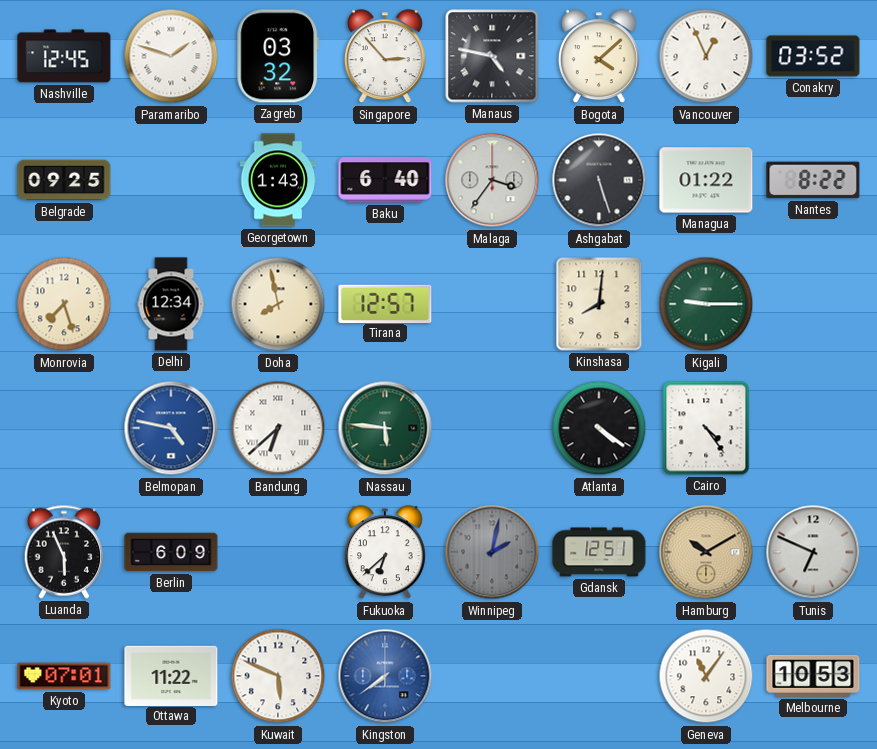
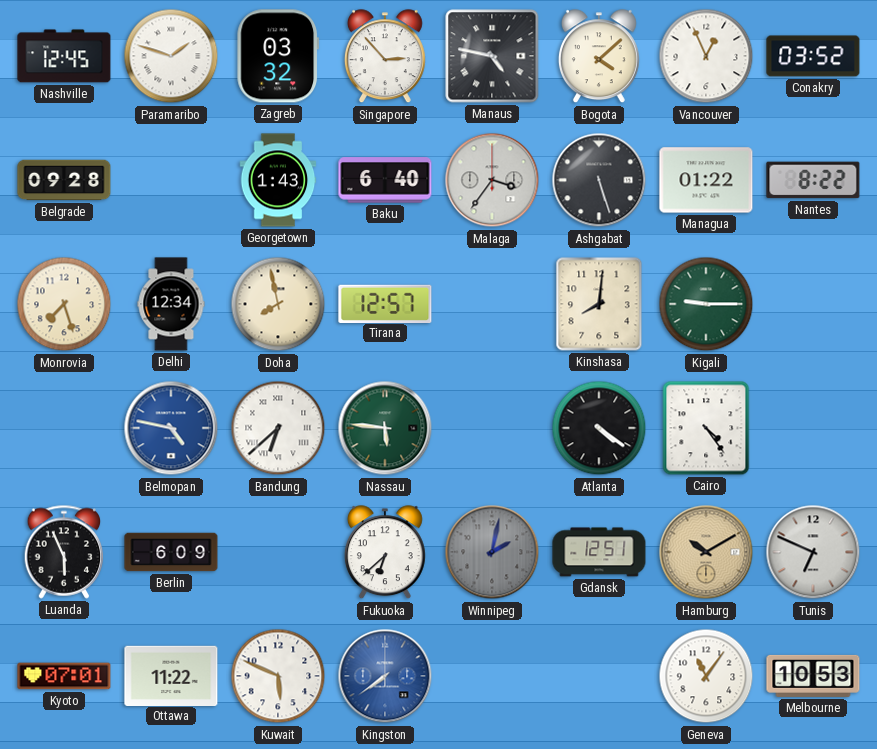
Belgrade: 09:25 -> 09:28
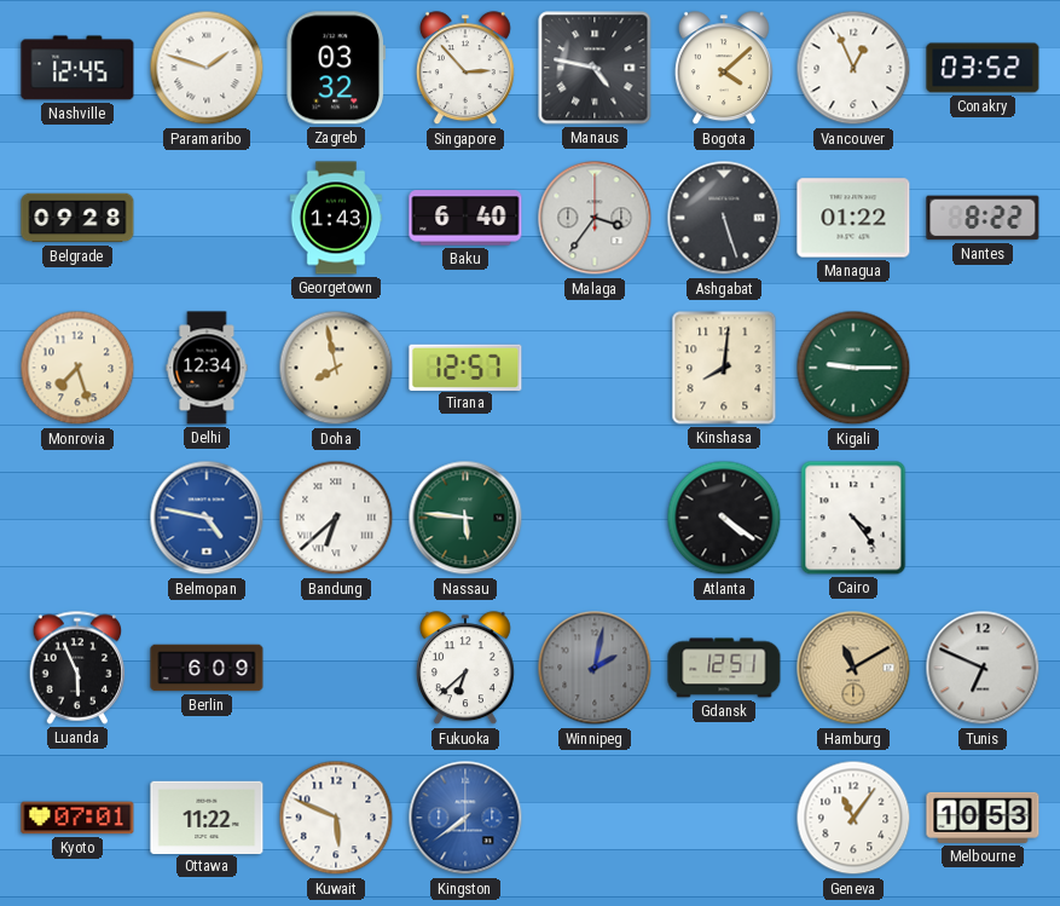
Hamburg: 10:10 -> 11:10
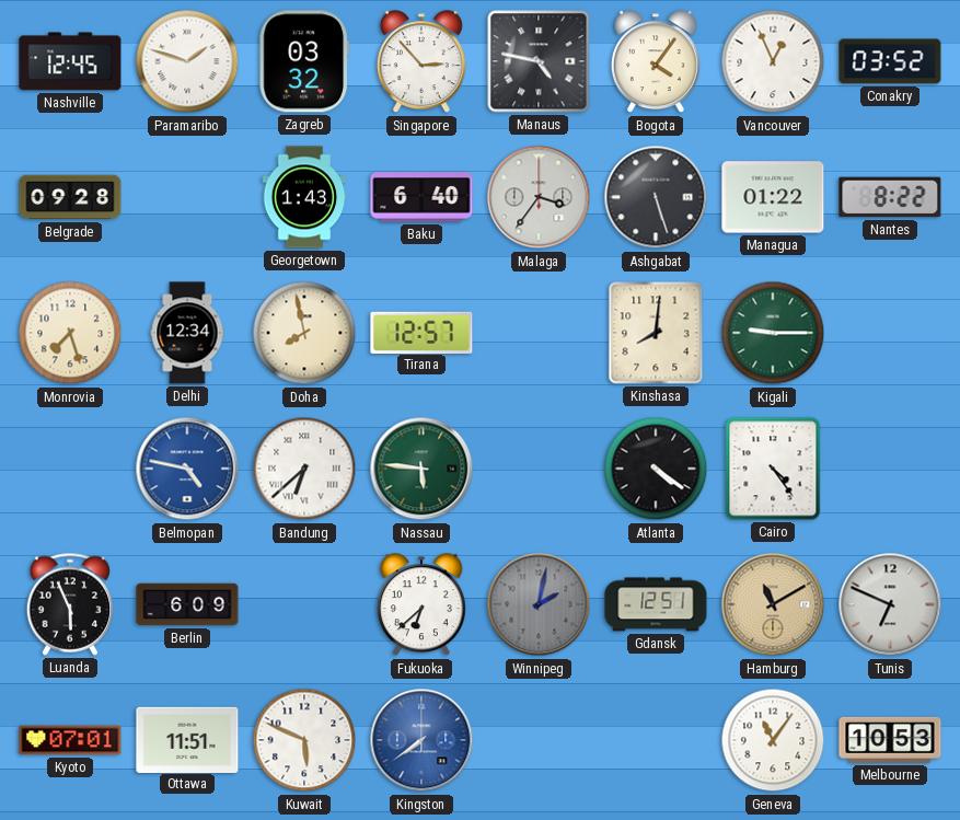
Bogota: 4:08 -> 4:06
Ottawa: 11:22 -> 11:51
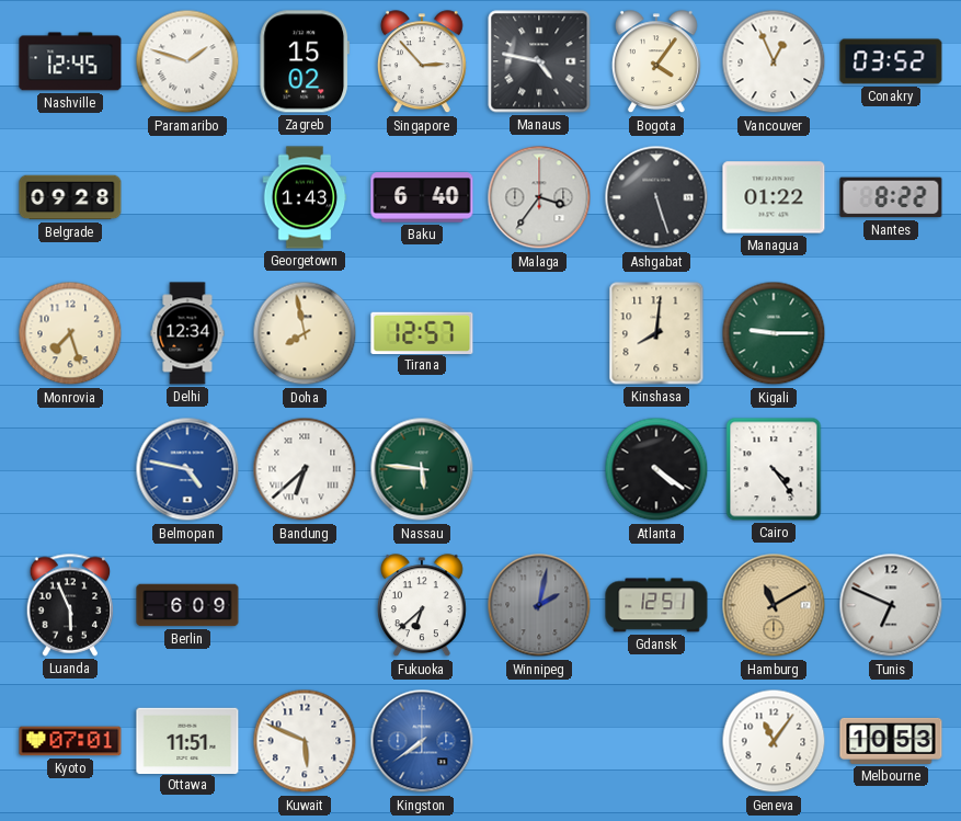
Zagreb: 03:32 -> 15:02
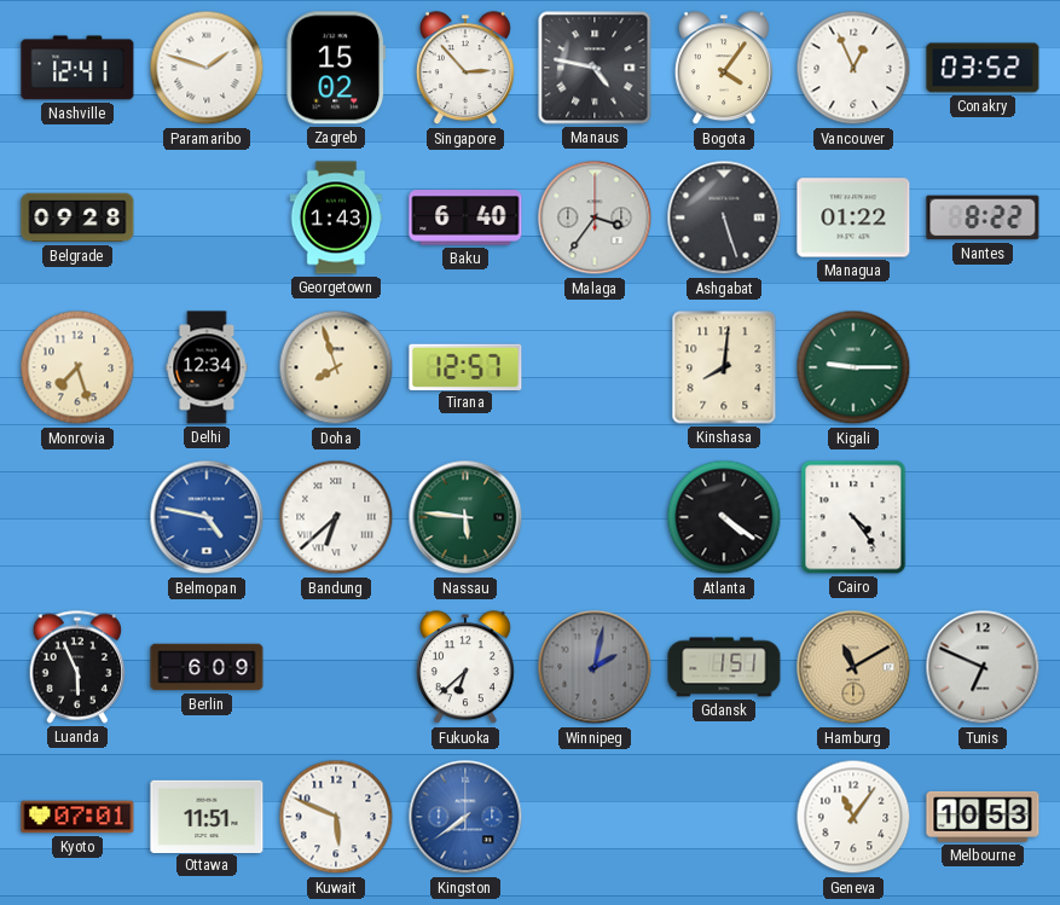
Nashville: 12:45 -> 12:41
Doha: 7:58 -> 7:57
Gdansk: 12:51 -> 1:51
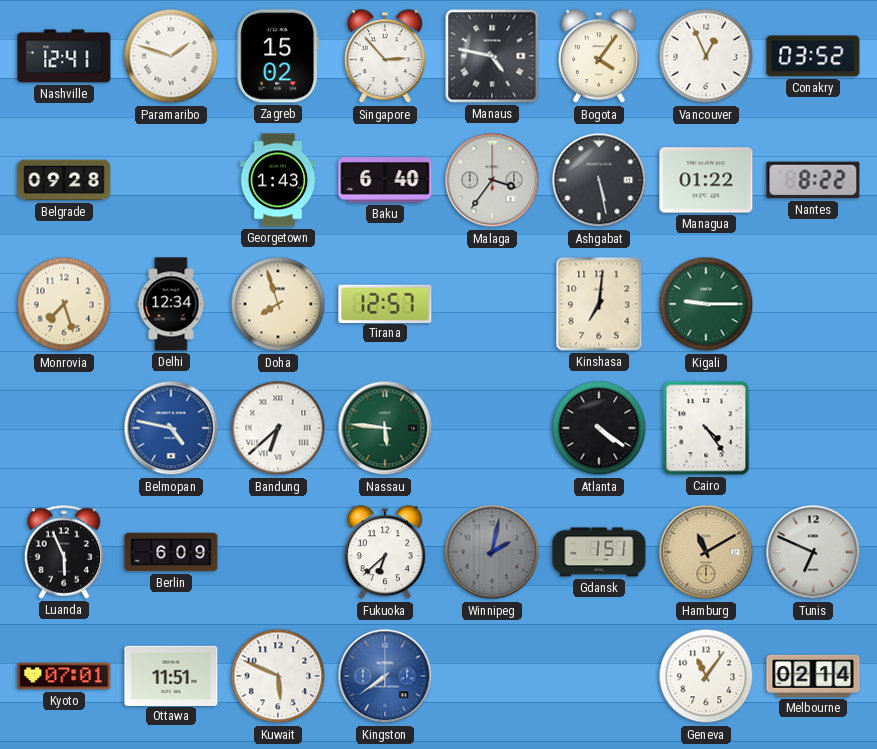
Ashgabat: 5:27 -> 5:28
Kinshasa: 8:01 -> 7:01
Melbourne: 10:53 -> 02:14
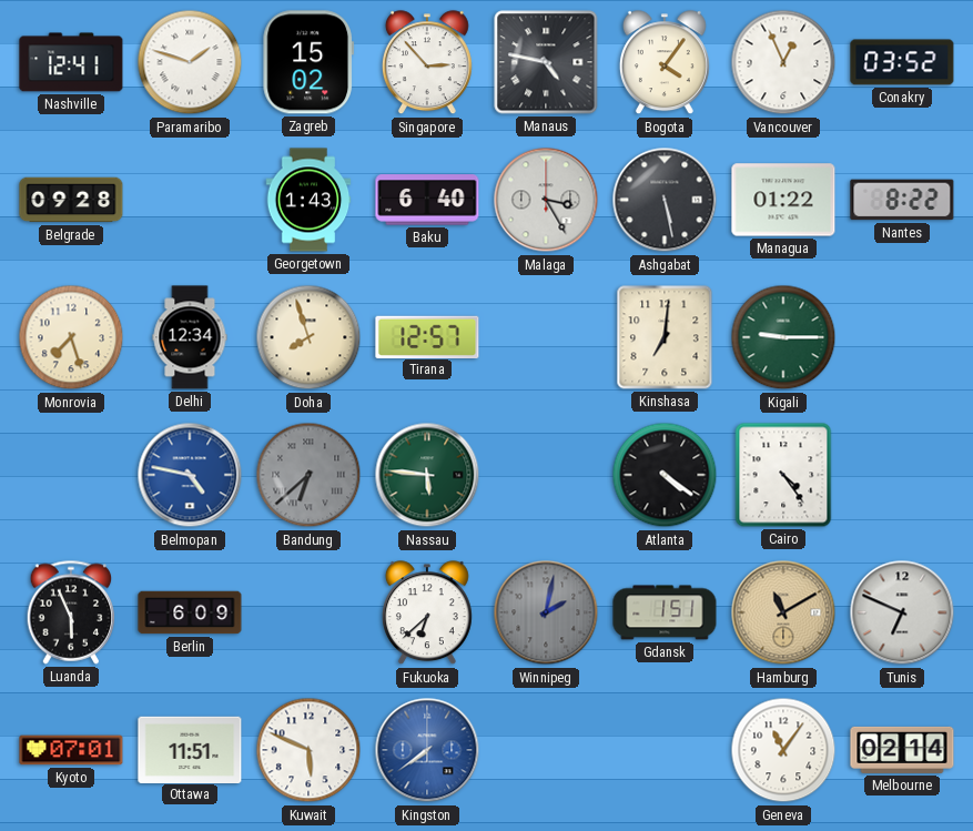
Malaga: 3:36 -> 3:25
Bandung dial: white -> grey
